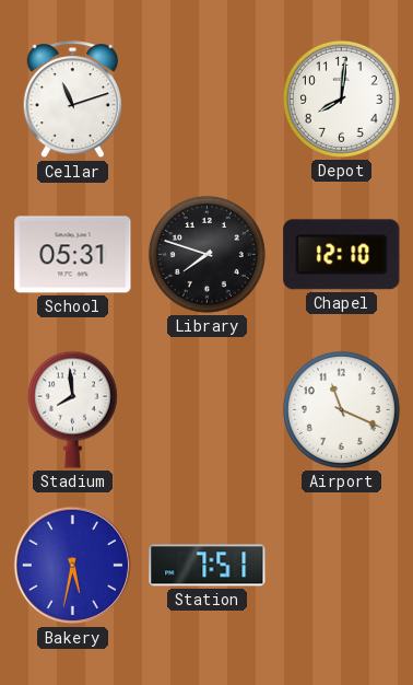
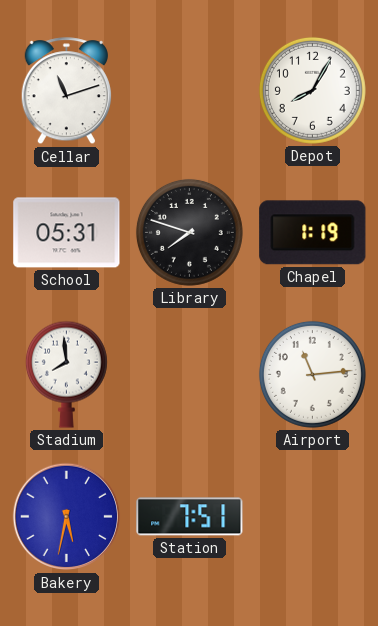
Depot: 8:01 -> 8:05
Chapel: 12:10 -> 1:19
Airport: 11:19 -> 11:14
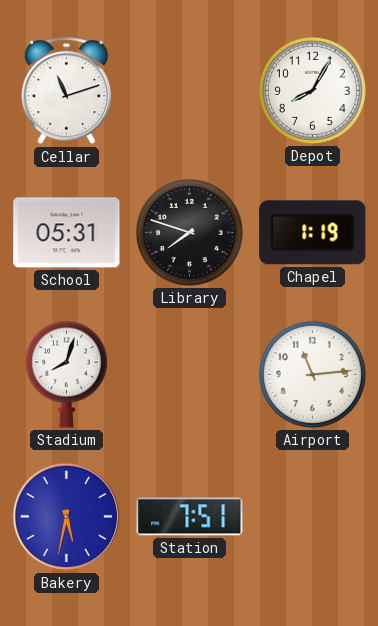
Stadium: 7:59 -> 8:03
